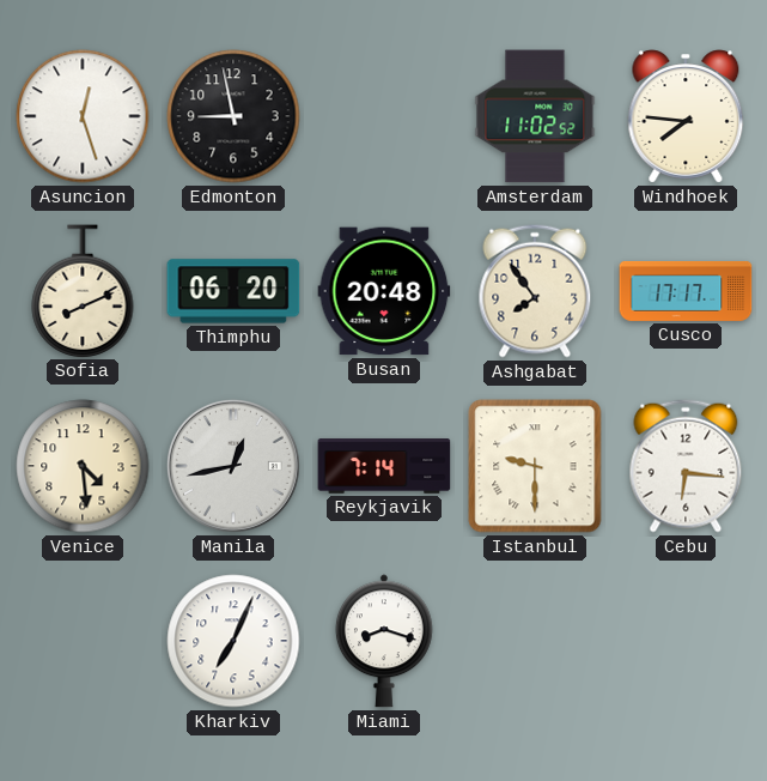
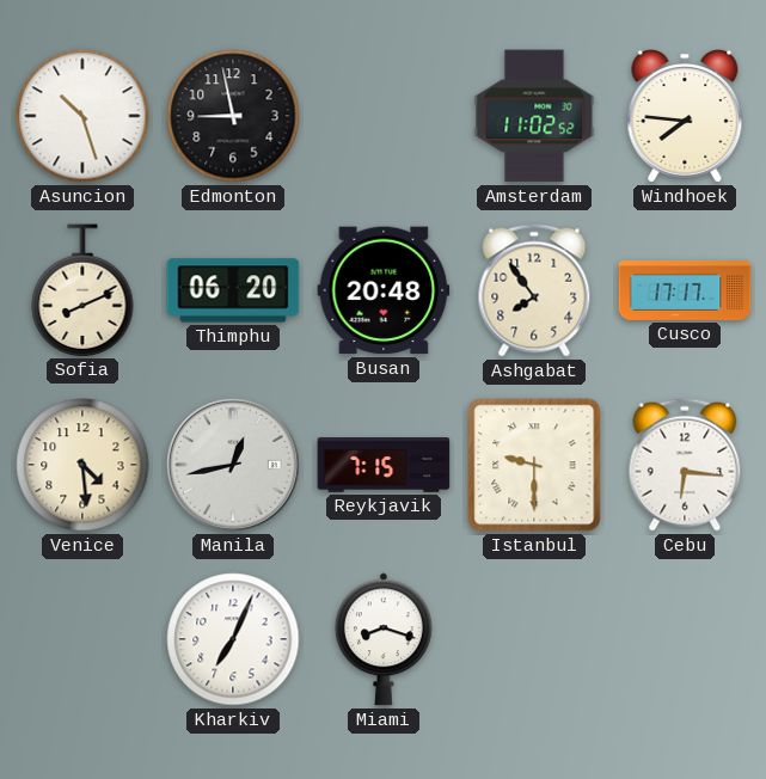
Asuncion: 12:27 -> 10:27
Reykjavik: 7:14 -> 7:15
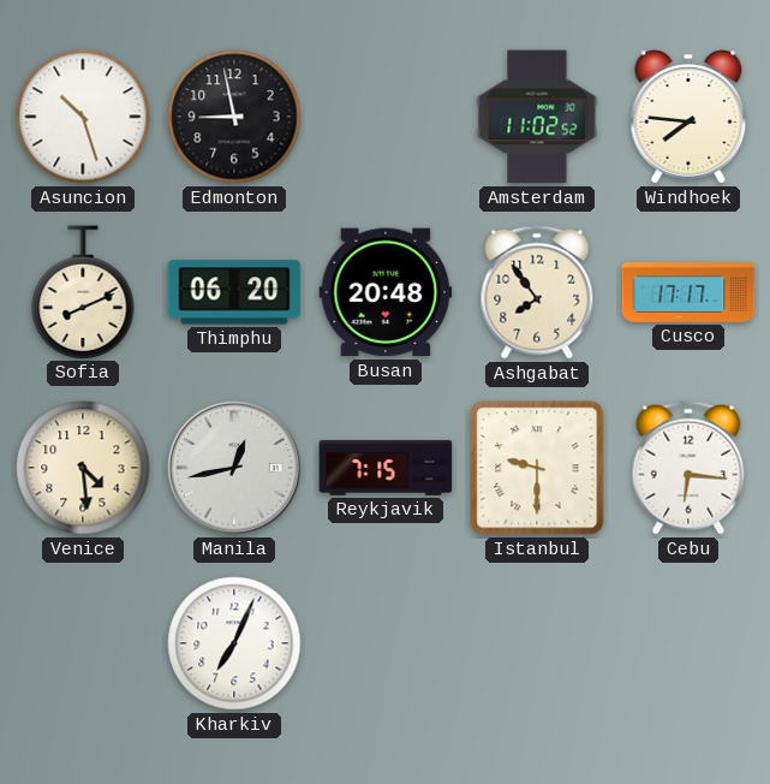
Miami: 8:18 -> none
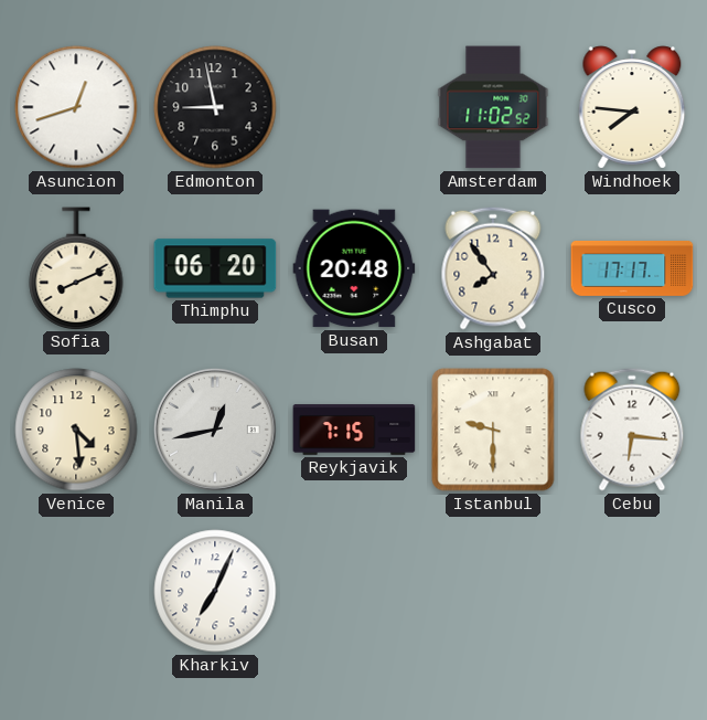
Asuncion: 10:27 -> 12:42
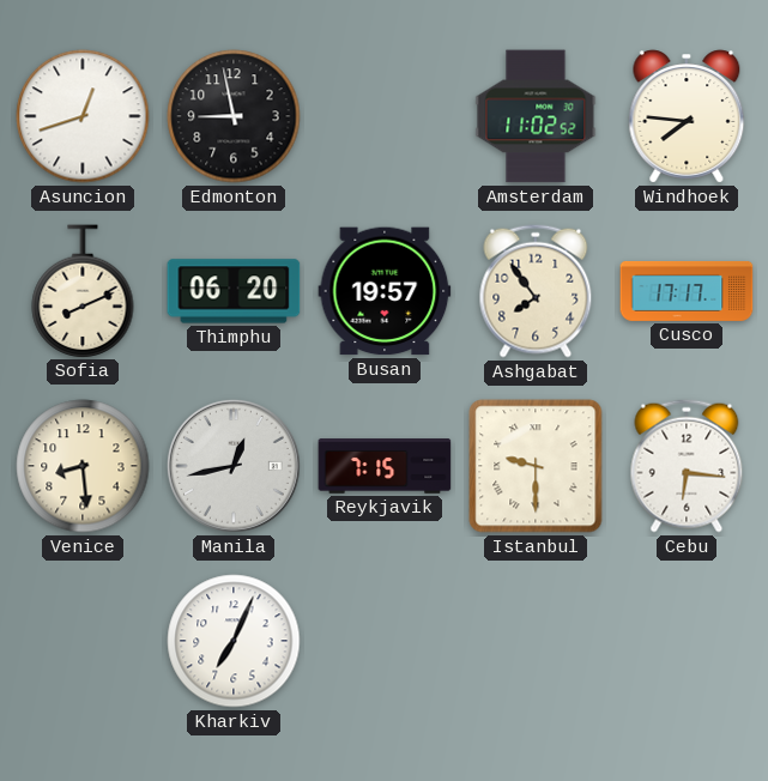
Busan: 20:48 -> 19:57
Venice: 4:29 -> 8:29
